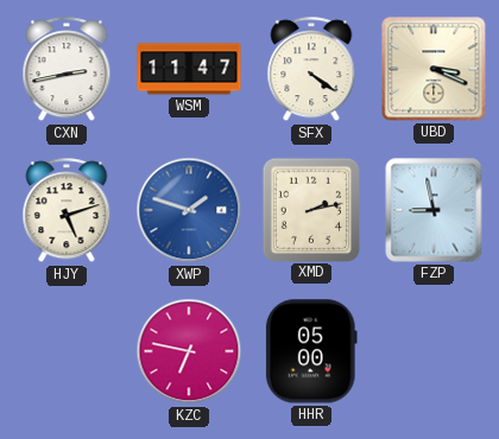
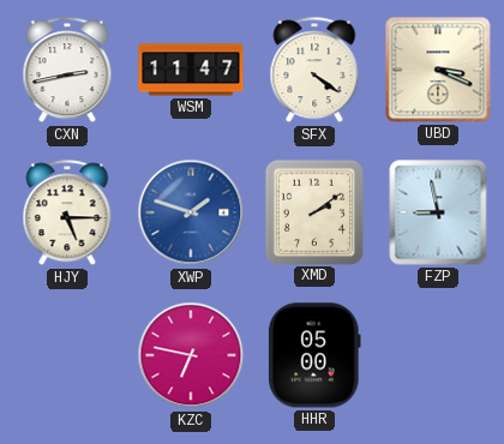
HJY: 5:12 -> 5:15
XMD: 2:13 -> 2:09
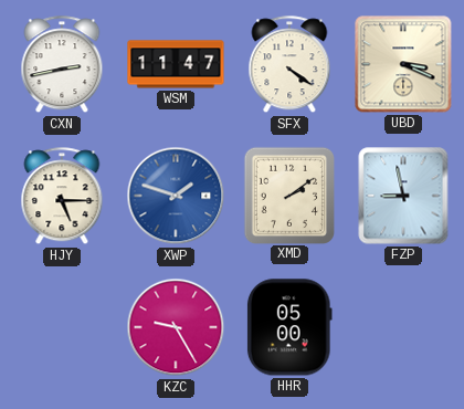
KZC: 6:47 -> 9:25
